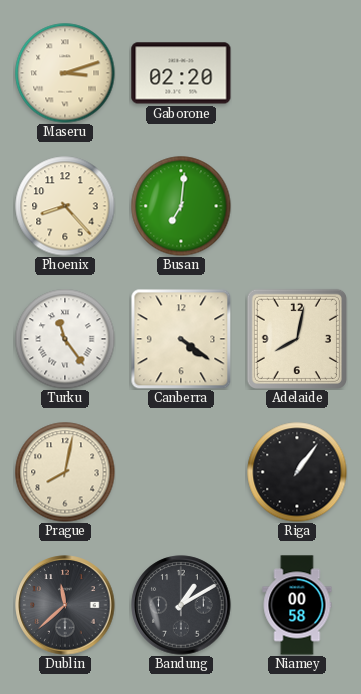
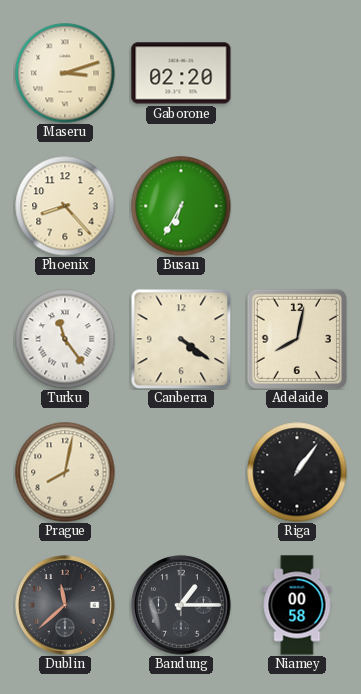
Busan: 7:01 -> 6:35
Bandung: 1:10 -> 1:15
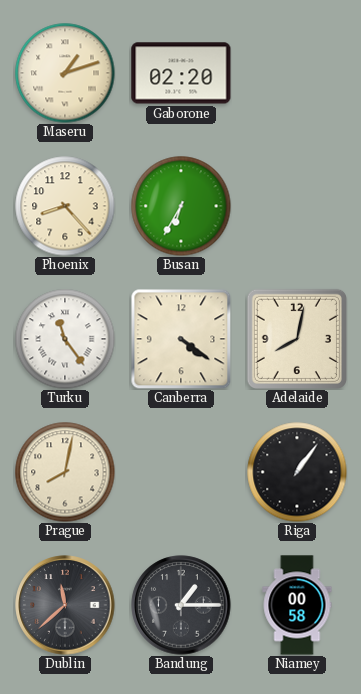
Maseru: 3:12 -> 1:12
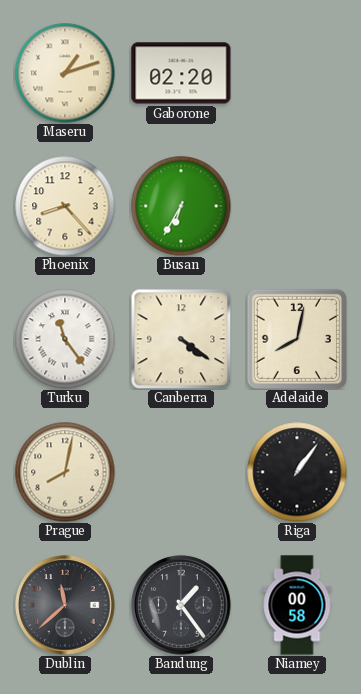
Bandung: 1:15 -> 1:24
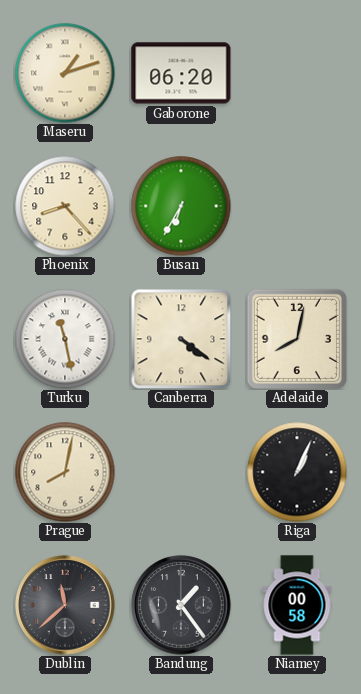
Gaborone: 02:20 -> 06:20
Turku: 11:24 -> 11:28
Riga: 1:06 -> 1:04
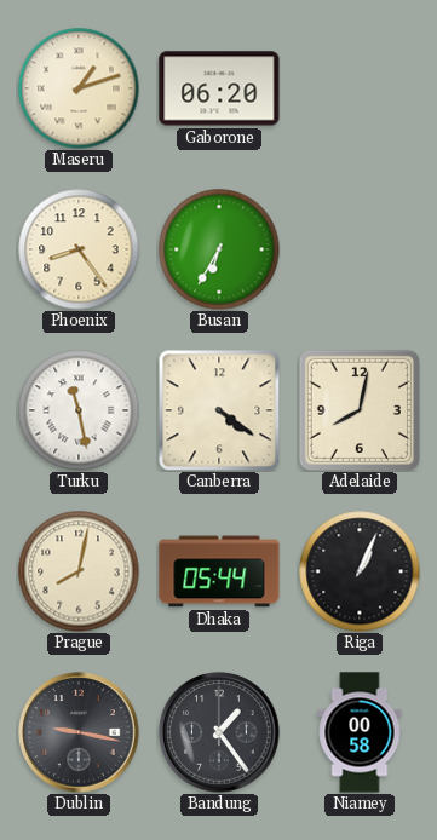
Phoenix: 8:23 -> 8:24
Dhaka: none -> 05:44
Dublin: 11:38 -> 9:17
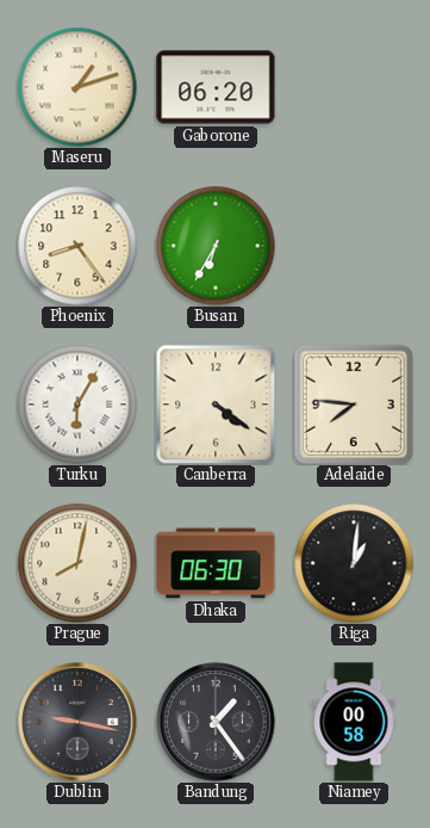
Turku: 11:28 -> 6:05
Adelaide: 8:02 -> 7:46
Dhaka: 05:44 -> 06:30
Riga: 1:04 -> 1:01
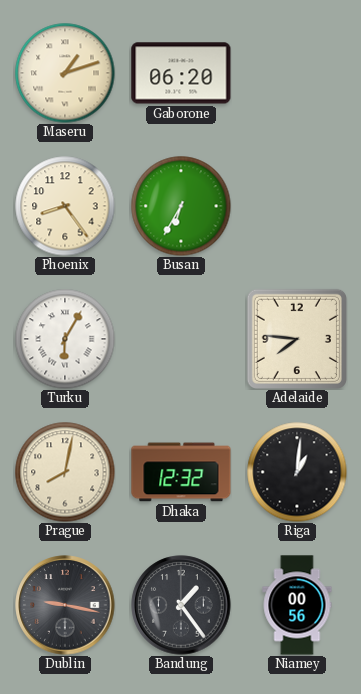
Canberra: 4:21 -> none
Dhaka: 06:30 -> 12:32
Niamey: 00:58 -> 00:56
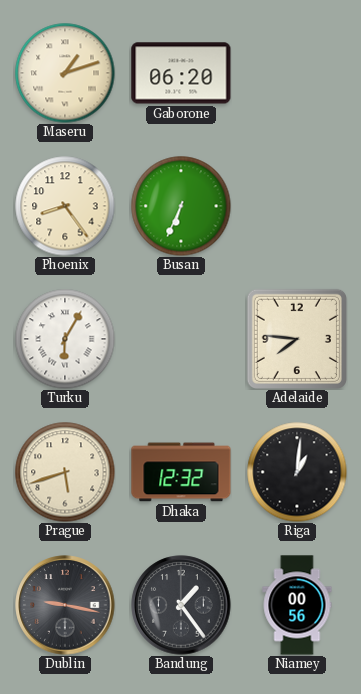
Busan: 6:35 -> 6:34
Prague: 8:02 -> 5:42
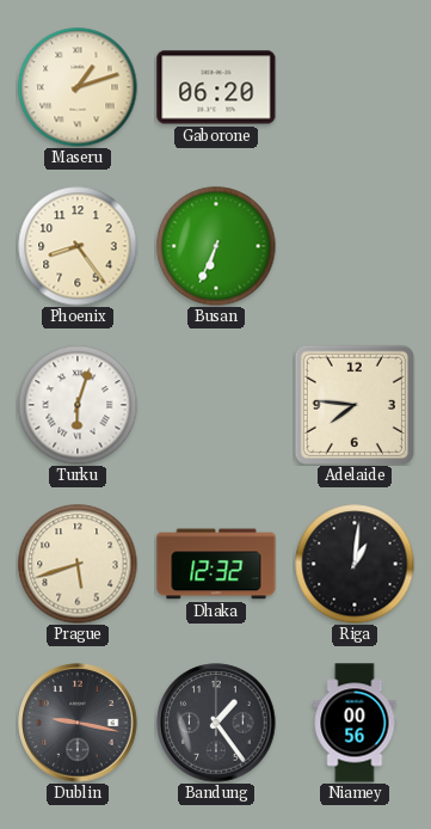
Turku: 6:05 -> 6:03
